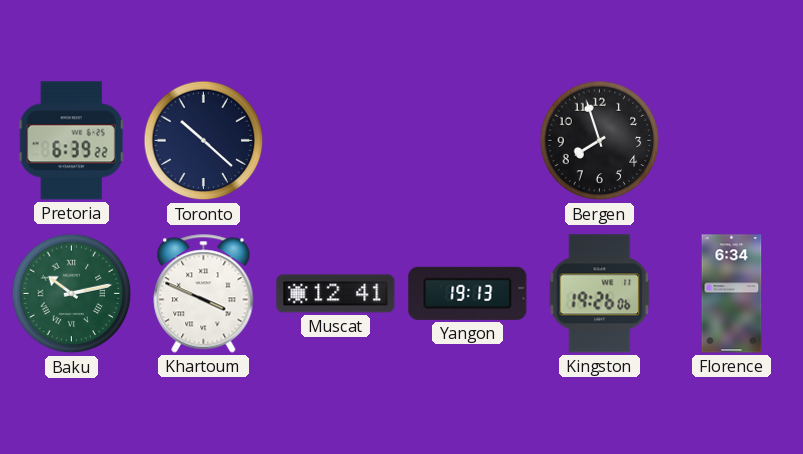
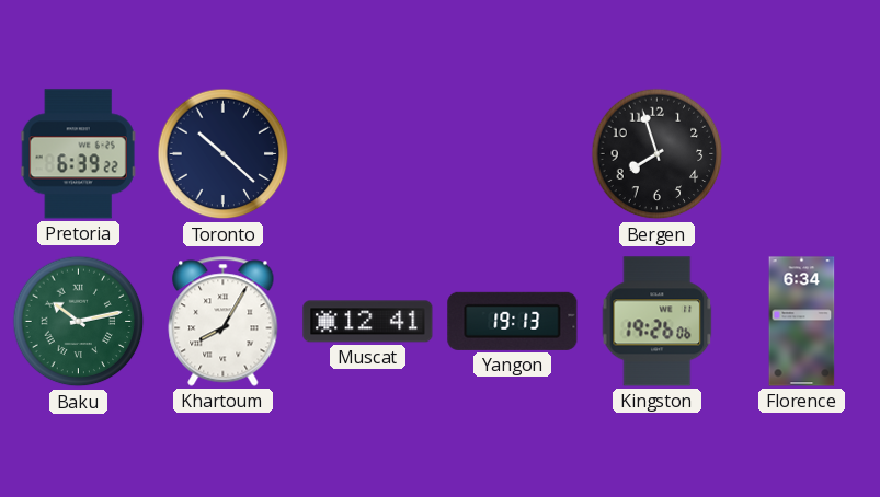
Khartoum: 3:49 -> 8:05
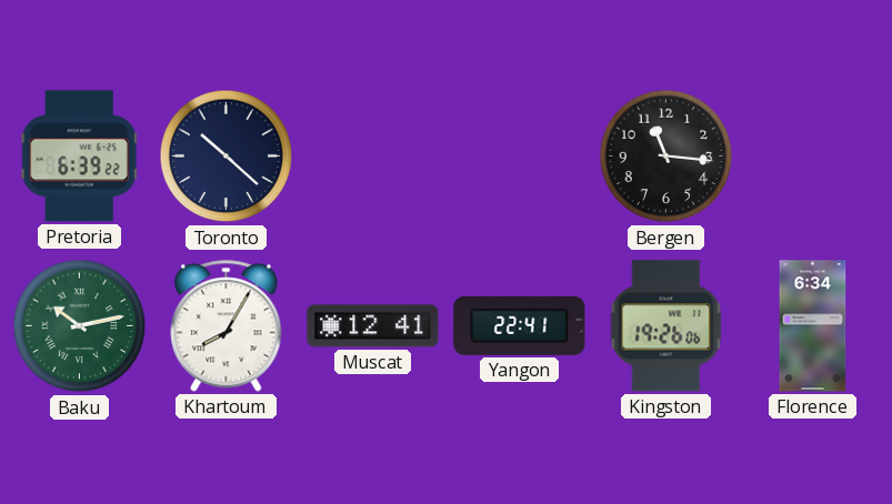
Bergen: 7:57 -> 11:16
Yangon: 19:13 -> 22:41
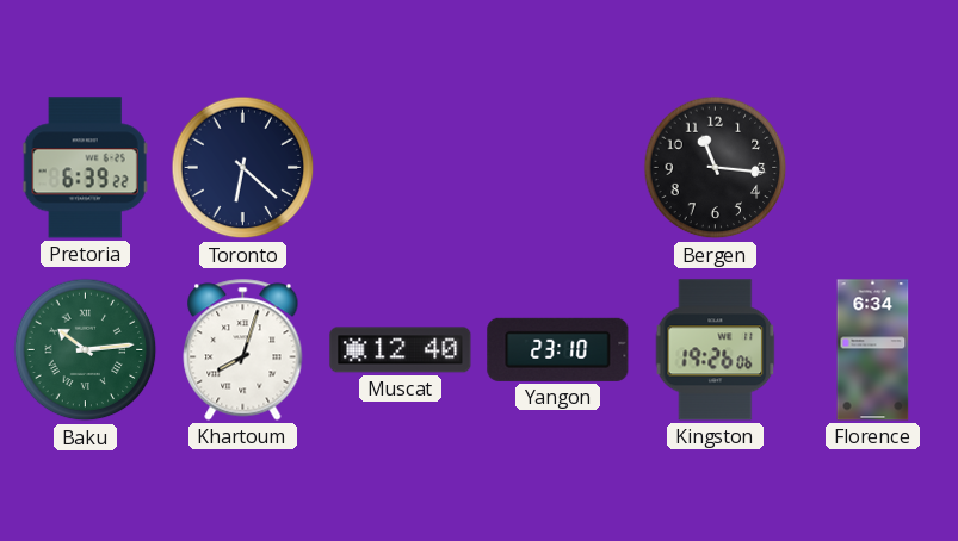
Toronto: 10:22 -> 6:22
Baku: 10:13 -> 10:14
Khartoum: 8:05 -> 8:03
Muscat: 12:41 -> 12:40
Yangon: 22:41 -> 23:10
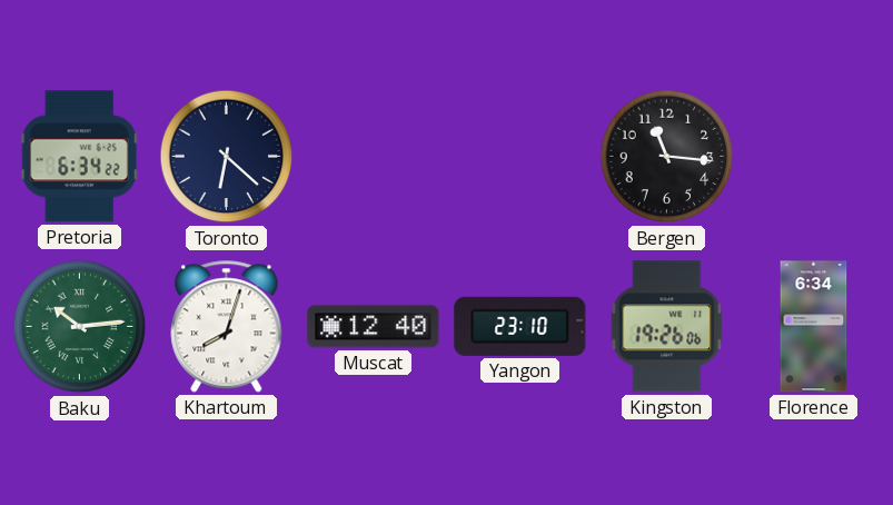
Pretoria: 6:39 -> 6:34
